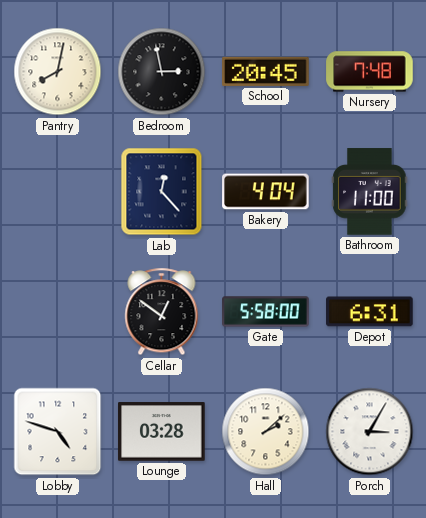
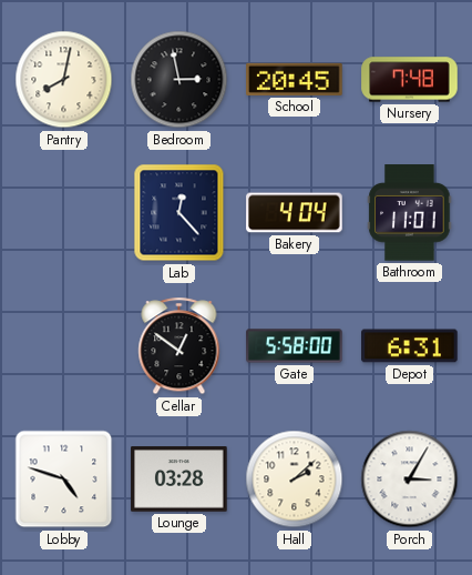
Bathroom: 11:00 -> 11:01
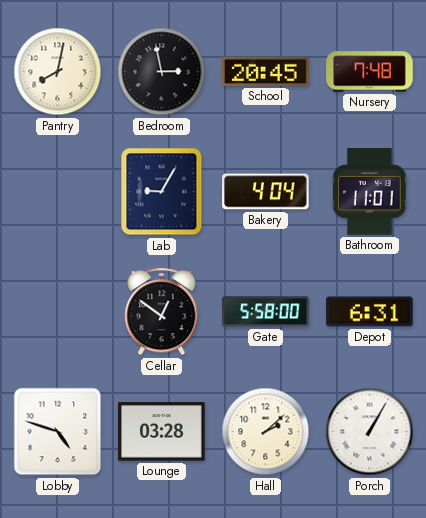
Lab: 12:23 -> 9:05
Porch: 3:05 -> 1:05
